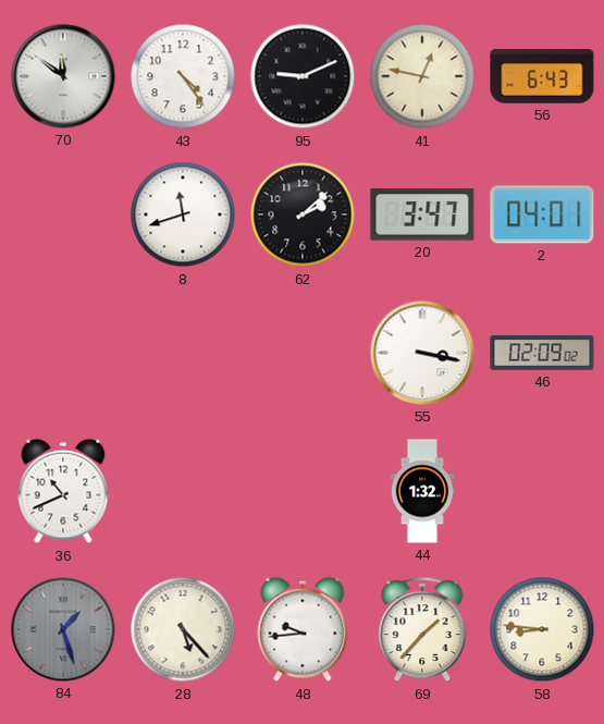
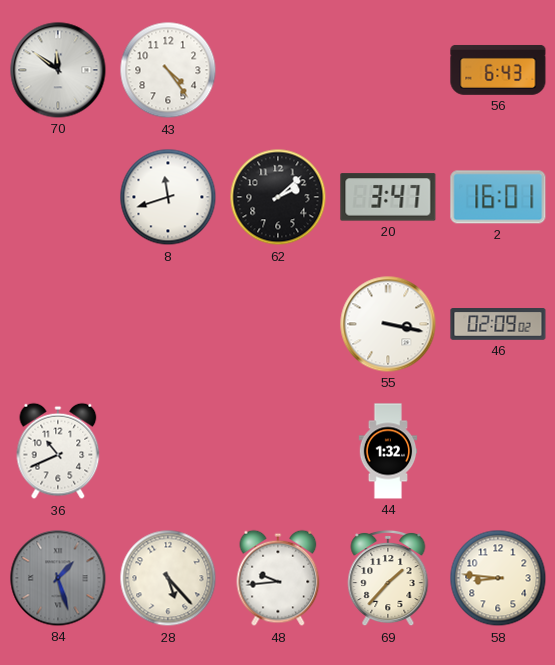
95: 9:11 -> none
41: 12:47 -> none
2: 04:01 -> 16:01
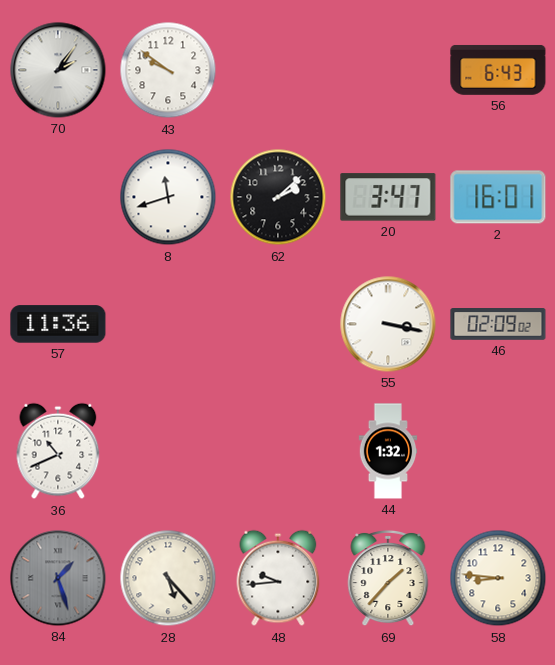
70: 11:51 -> 2:06
43: 4:24 -> 9:51
57: none -> 11:36
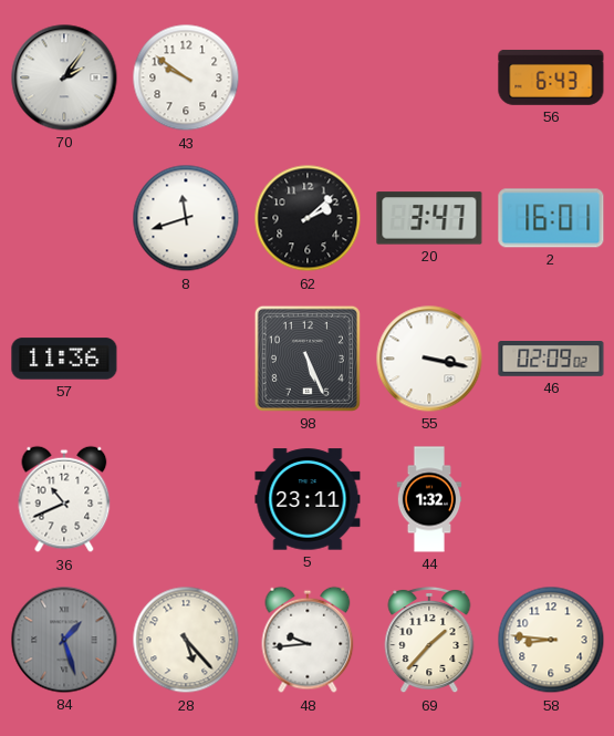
98: none -> 5:26
5: none -> 23:11
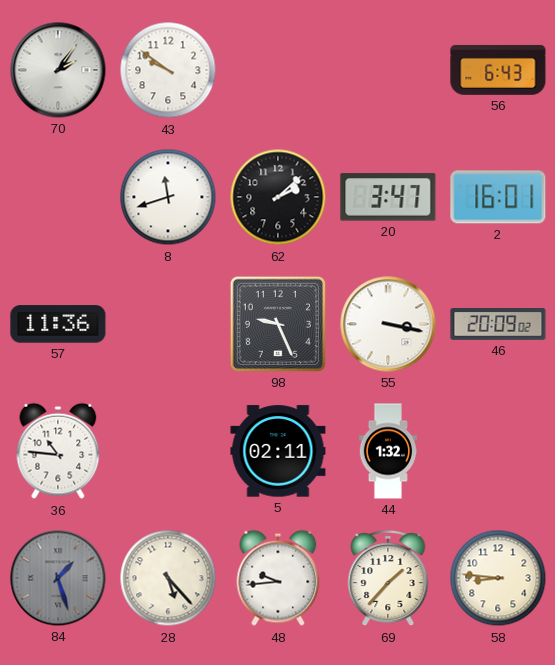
98: 5:26 -> 9:26
46: 02:09 -> 20:09
36: 10:41 -> 10:46
5: 23:11 -> 02:11
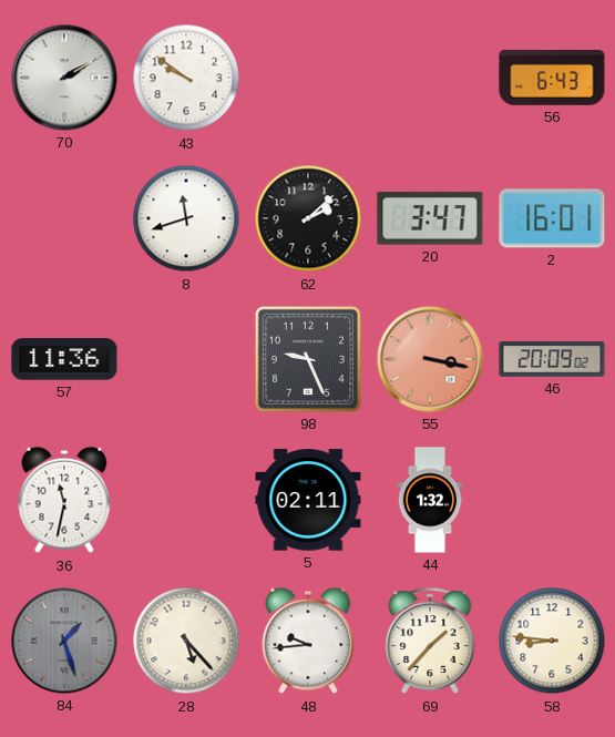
70: 2:06 -> 2:10
55 dial: white -> salmon
36: 10:46 -> 11:32
